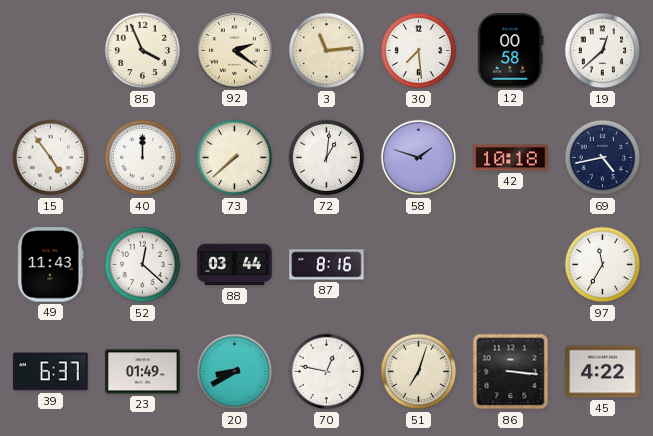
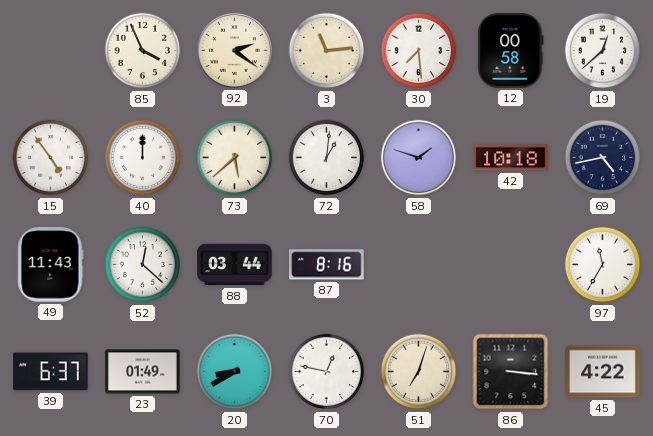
73: 7:38 -> 5:38
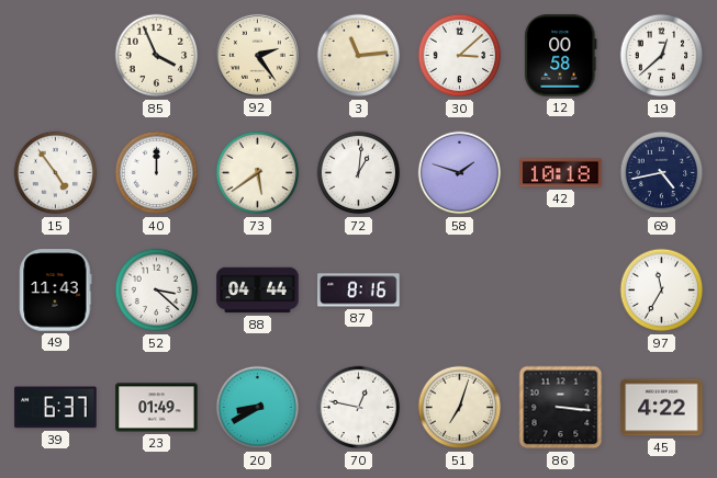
92: 2:21 -> 2:24
30: 7:29 -> 3:08
73: 5:38 -> 5:39
52: 12:22 -> 3:22
88: 03:44 -> 04:44
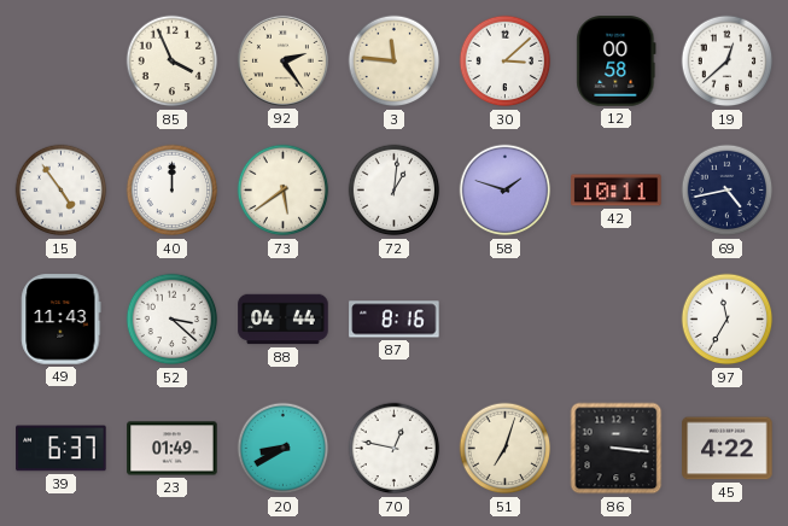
3: 11:14 -> 11:46
42: 10:18 -> 10:11
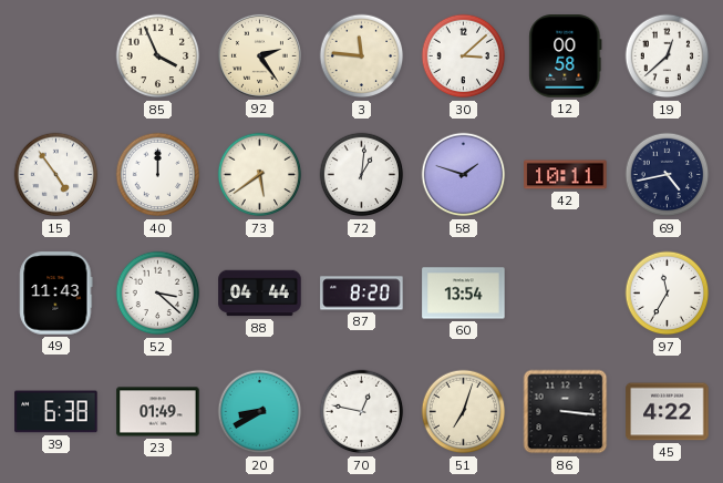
87: 8:16 -> 8:20
60: none -> 13:54
39: 6:37 -> 6:38
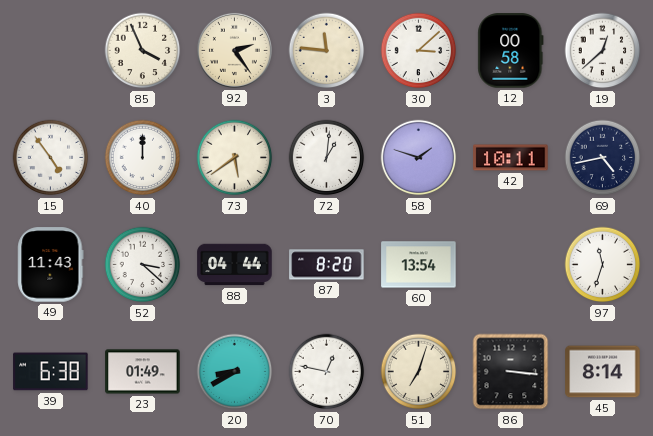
97: 11:35 -> 11:33
45: 4:22 -> 8:14
